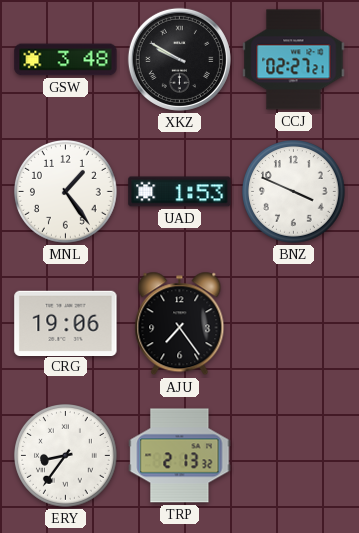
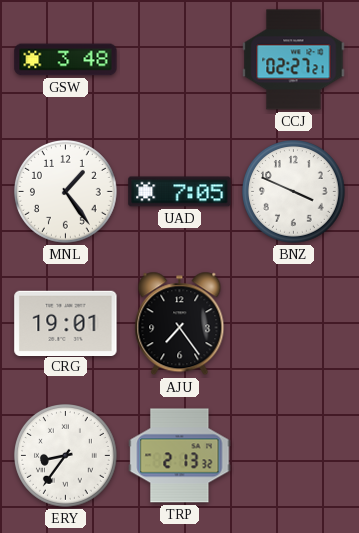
XKZ: 9:50 -> none
UAD: 1:53 -> 7:05
CRG: 19:06 -> 19:01
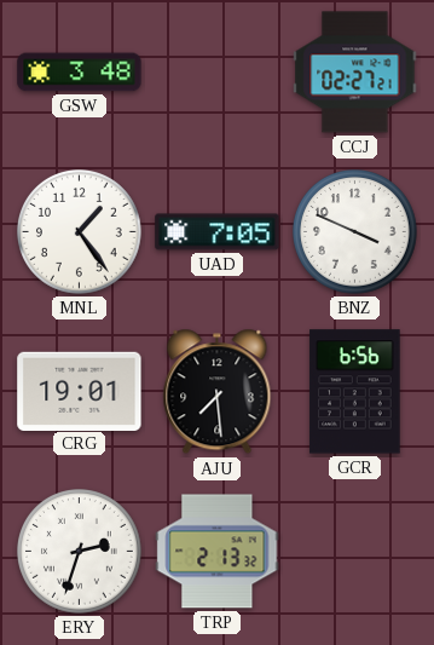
AJU: 7:24 -> 7:29
GCR: none -> 6:56
ERY: 8:36 -> 2:33
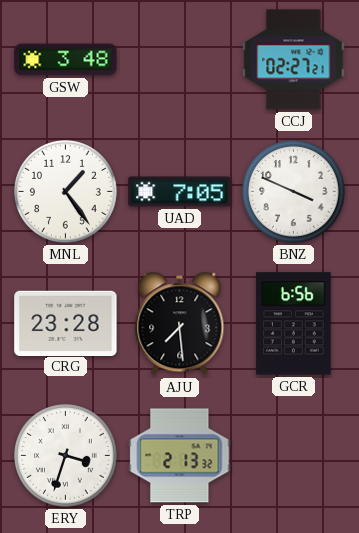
CRG: 19:01 -> 23:28
ERY: 2:33 -> 3:33
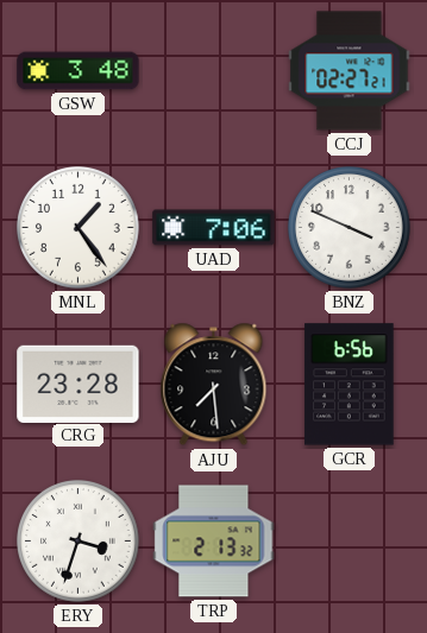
UAD: 7:05 -> 7:06
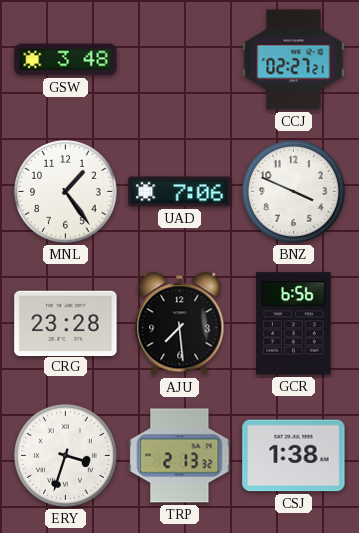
CSJ: none -> 1:38
